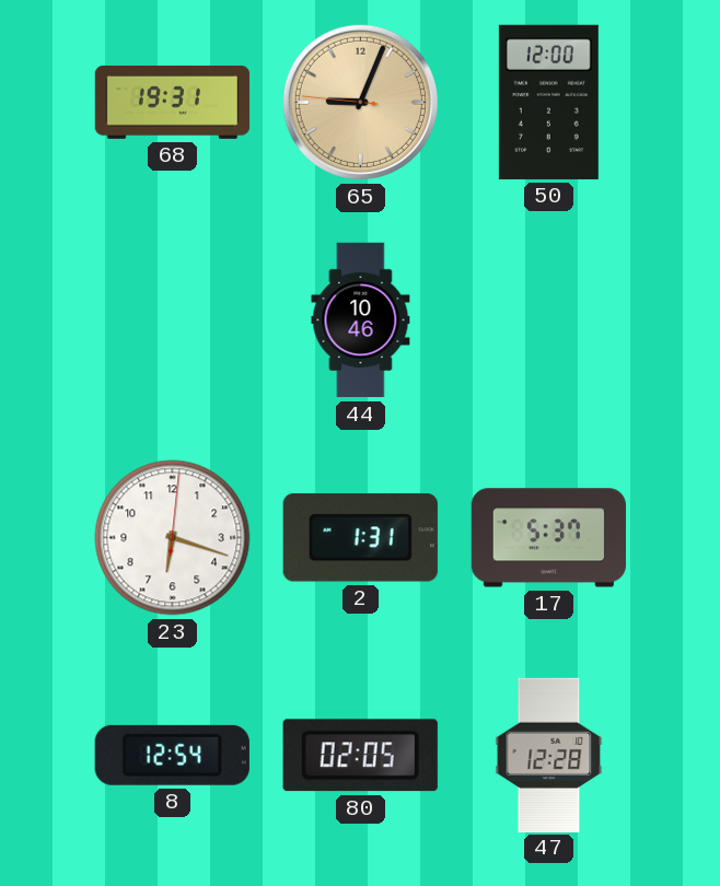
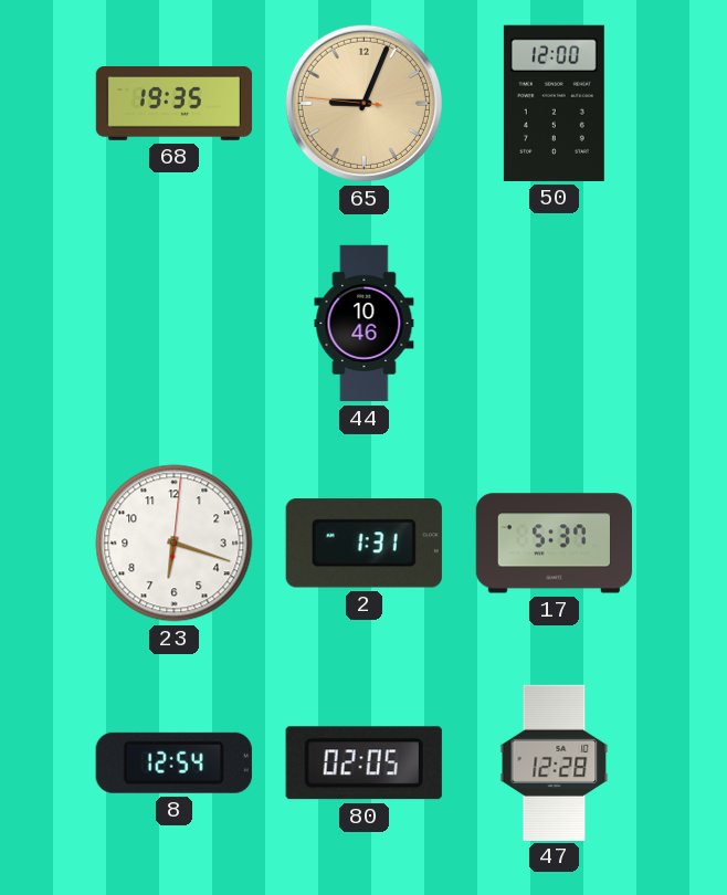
68: 19:31 -> 19:35
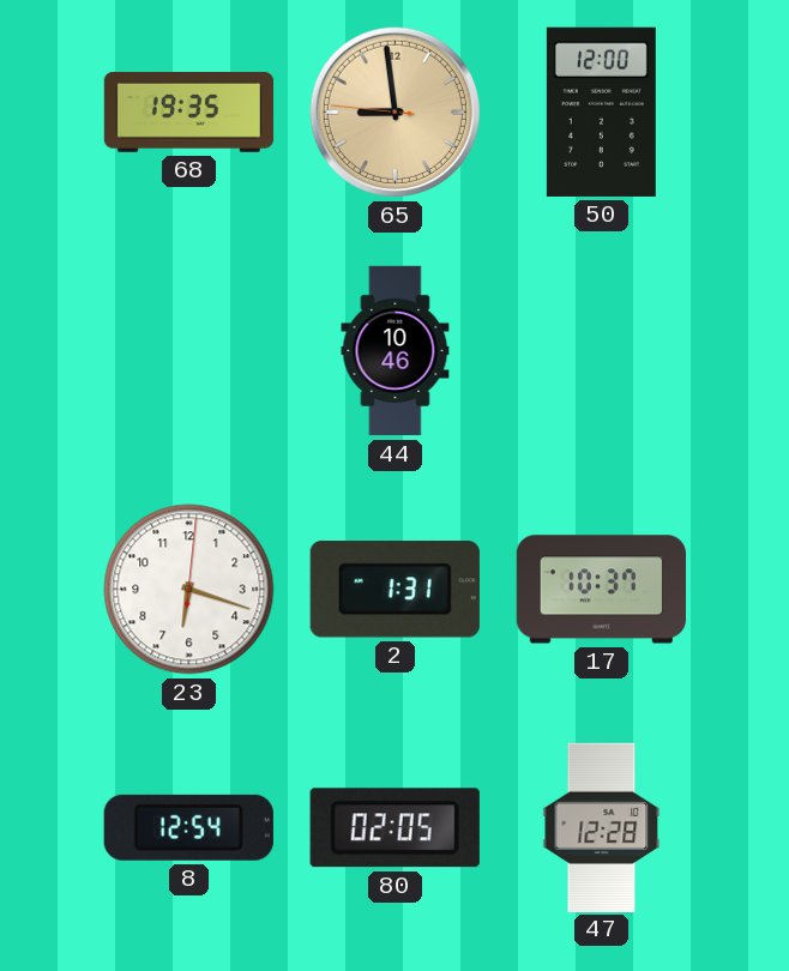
65: 9:03 -> 8:58
17: 5:37 -> 10:37
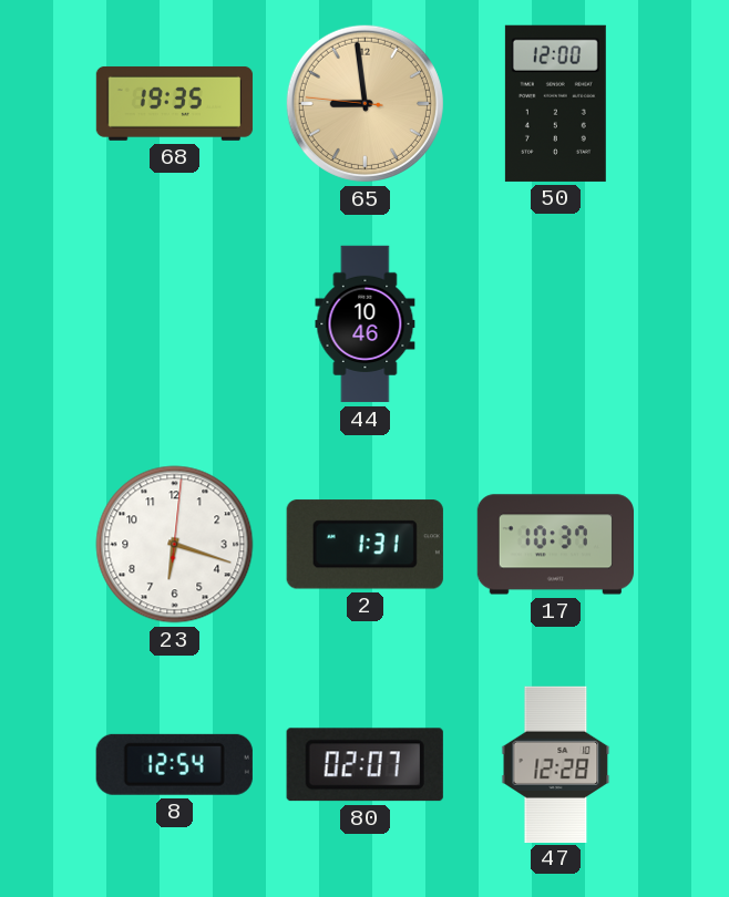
80: 02:05 -> 02:07
